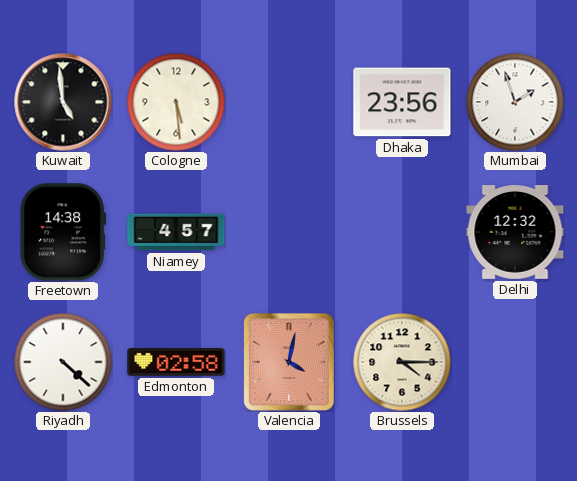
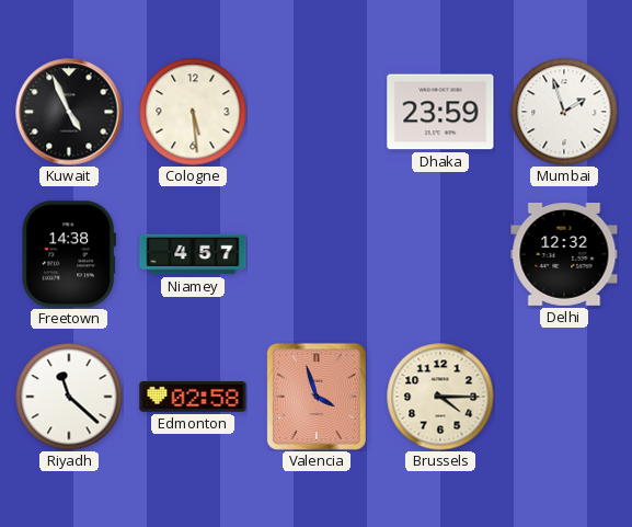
Kuwait: 4:59 -> 4:56
Dhaka: 23:56 -> 23:59
Riyadh: 4:22 -> 11:22
Valencia: 4:02 -> 3:57
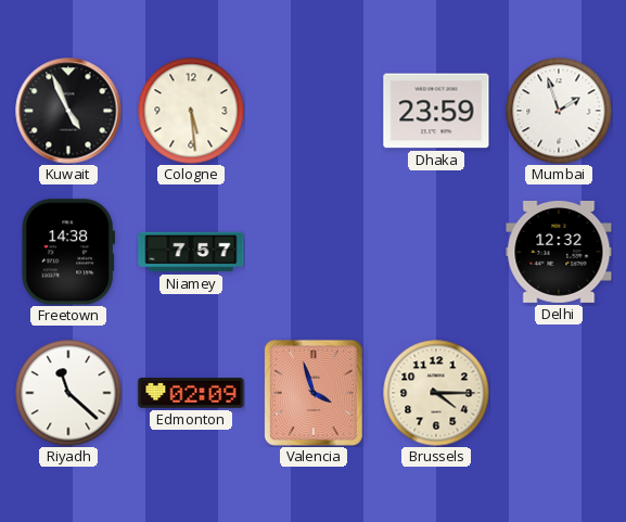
Niamey: 4:57 -> 7:57
Edmonton: 02:58 -> 02:09
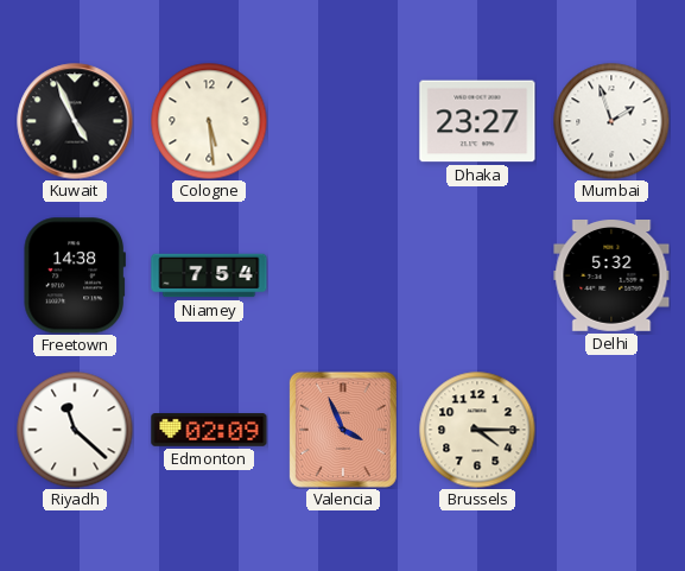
Dhaka: 23:59 -> 23:27
Niamey: 7:57 -> 7:54
Delhi: 12:32 -> 5:32
Valencia: 3:57 -> 3:56
